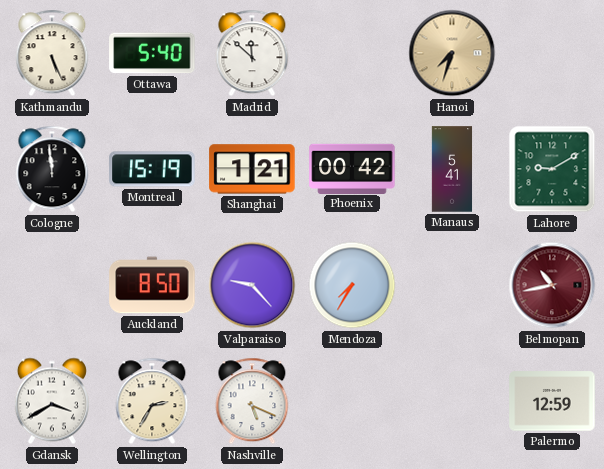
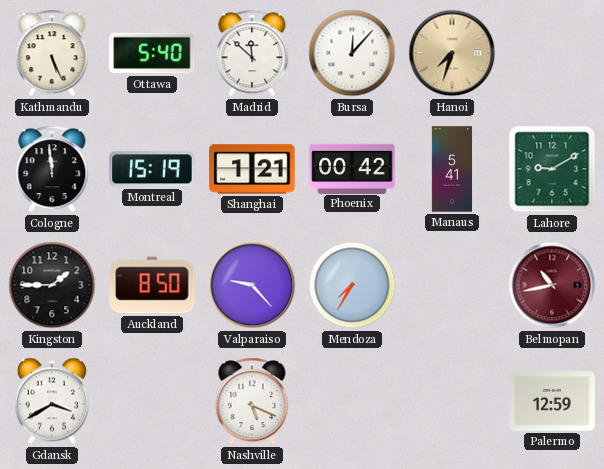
Bursa: none -> 12:07
Kingston: none -> 1:45
Wellington: 2:35 -> none
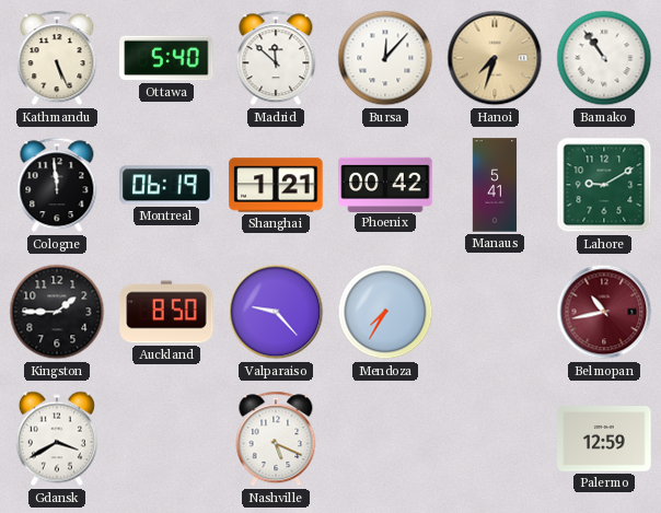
Bamako: none -> 10:54
Montreal: 15:19 -> 06:19
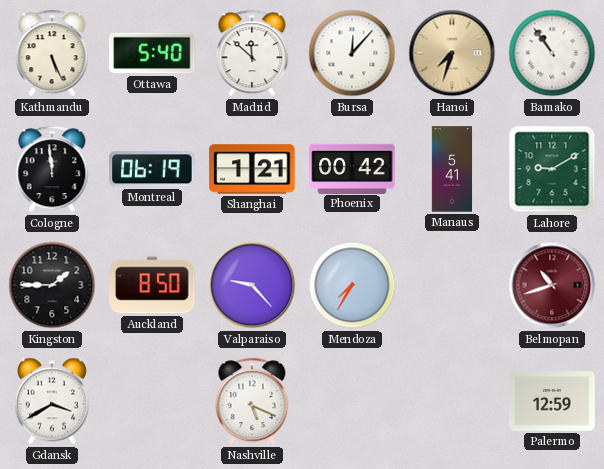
Belmopan: 10:43 -> 10:42
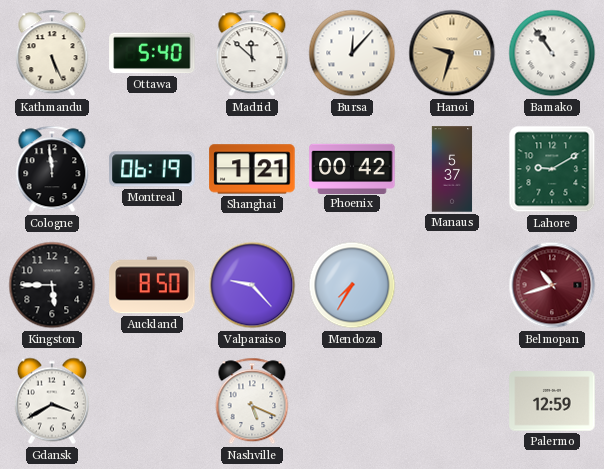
Hanoi: 7:33 -> 9:33
Manaus: 5:41 -> 5:37
Kingston: 1:45 -> 5:45
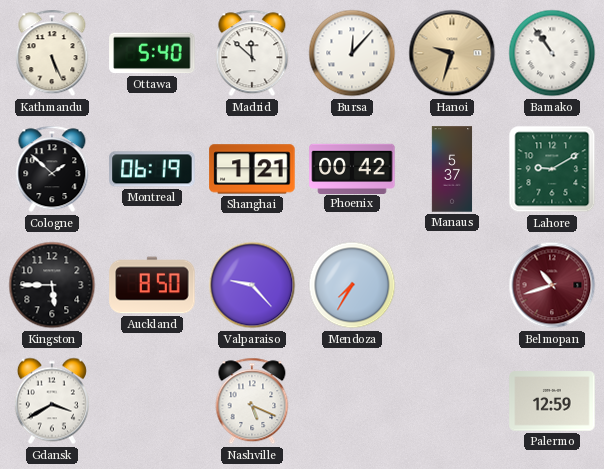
Cologne: 11:59 -> 1:52
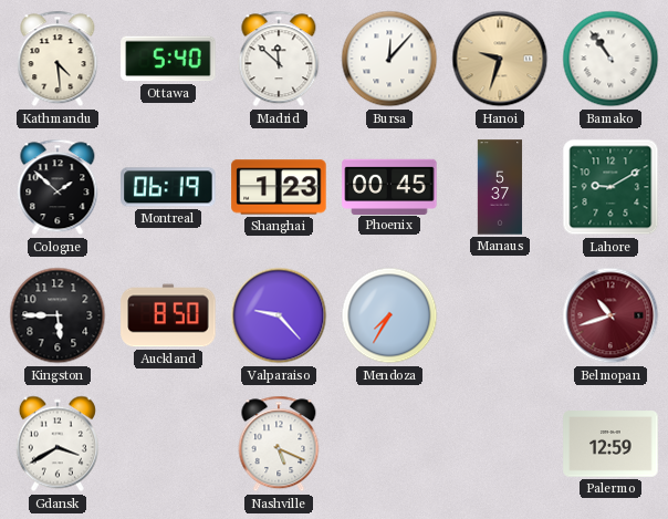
Kathmandu: 5:26 -> 4:29
Shanghai: 1:21 -> 1:23
Phoenix: 00:42 -> 00:45
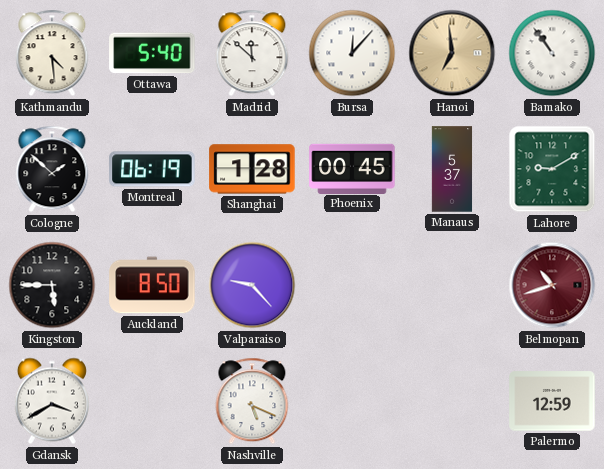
Hanoi: 9:33 -> 6:59
Shanghai: 1:23 -> 1:28
Mendoza: 7:35 -> none
